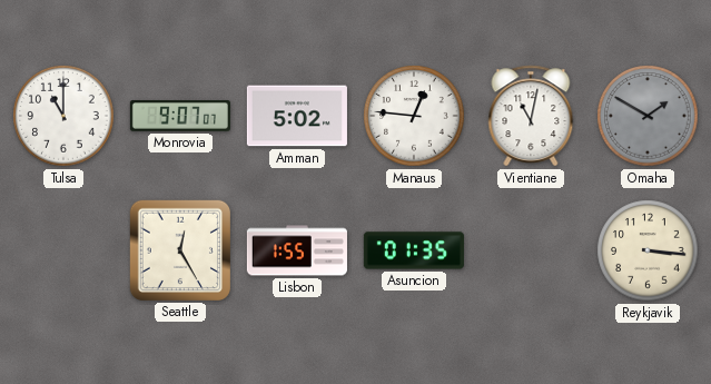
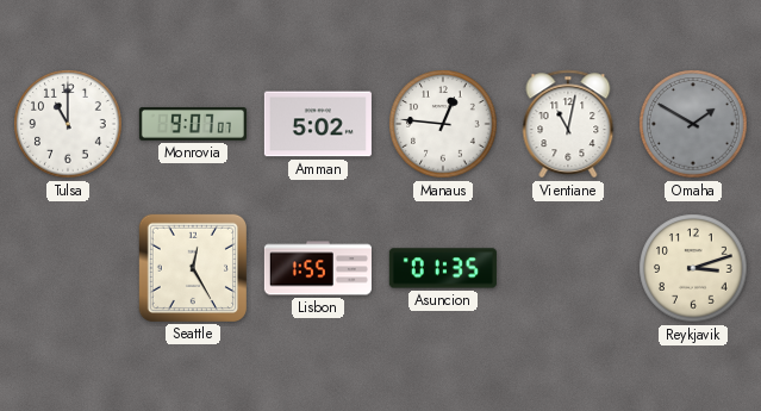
Reykjavik: 3:16 -> 3:12
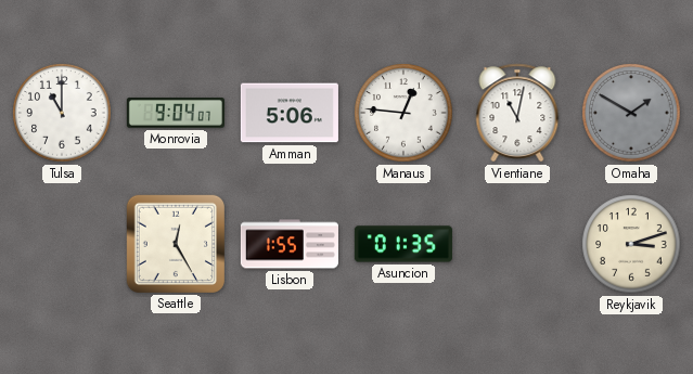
Monrovia: 9:07 -> 9:04
Amman: 5:02 -> 5:06
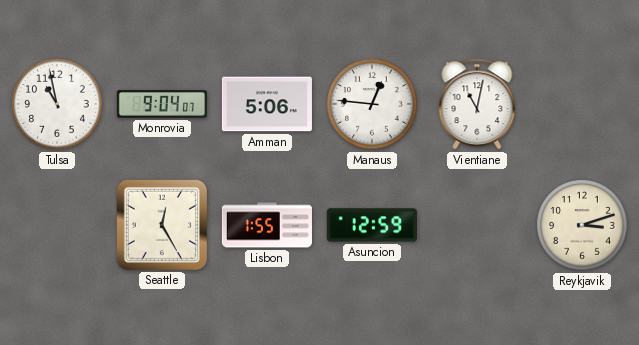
Tulsa: 11:00 -> 10:58
Omaha: 1:50 -> none
Asuncion: 01:35 -> 12:59
